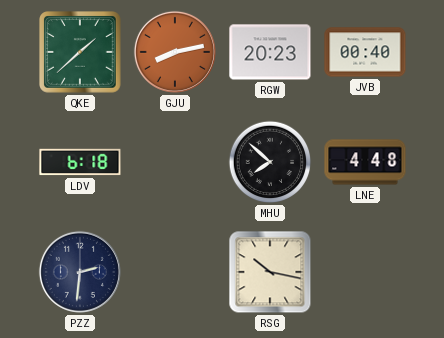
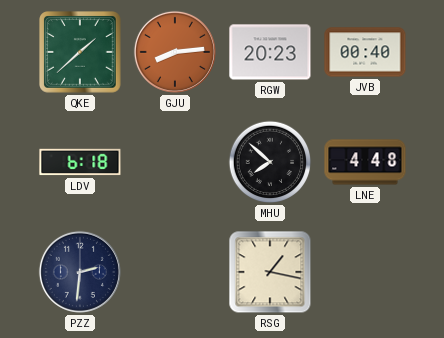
GJU: 8:13 -> 8:14
RSG: 10:17 -> 1:17
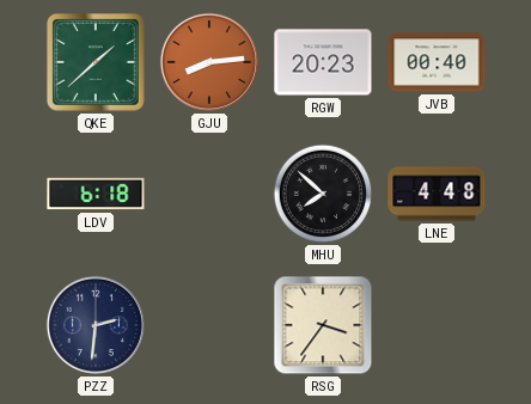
RSG: 1:17 -> 3:36
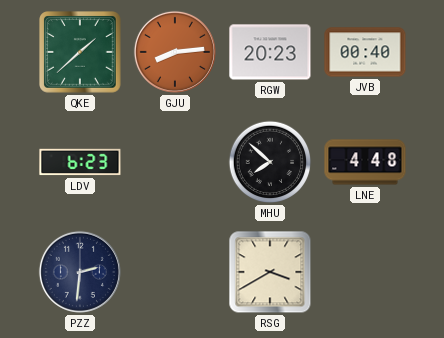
LDV: 6:18 -> 6:23
RSG: 3:36 -> 3:40
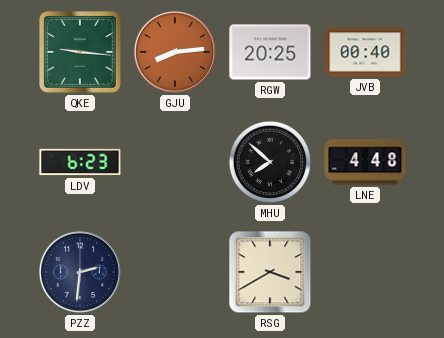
QKE: 1:38 -> 9:16
RGW: 20:23 -> 20:25
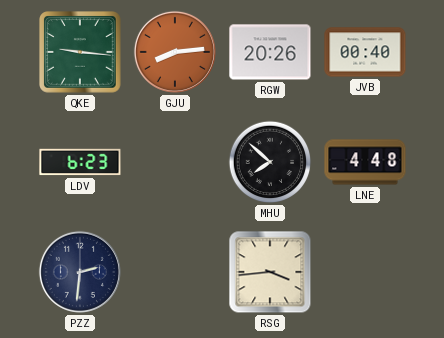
RGW: 20:25 -> 20:26
RSG: 3:40 -> 3:44
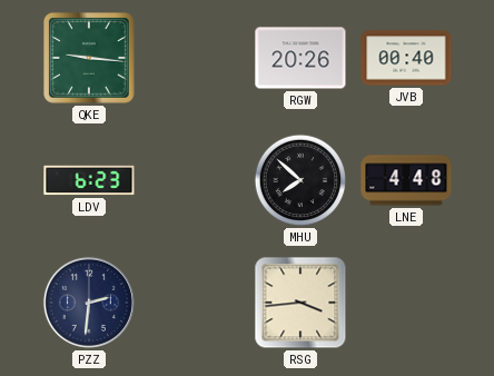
GJU: 8:14 -> none
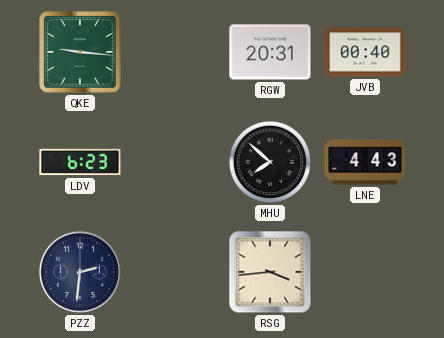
RGW: 20:26 -> 20:31
LNE: 4:48 -> 4:43
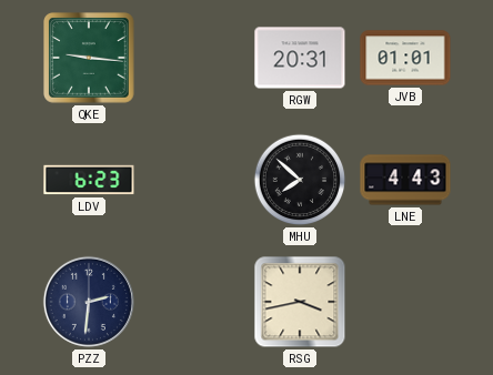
JVB: 00:40 -> 01:01
RSG: 3:44 -> 3:43
